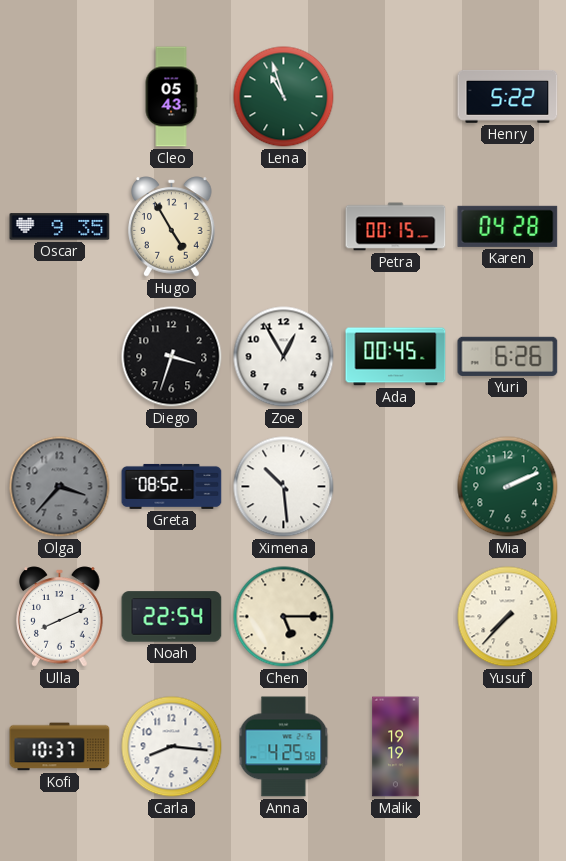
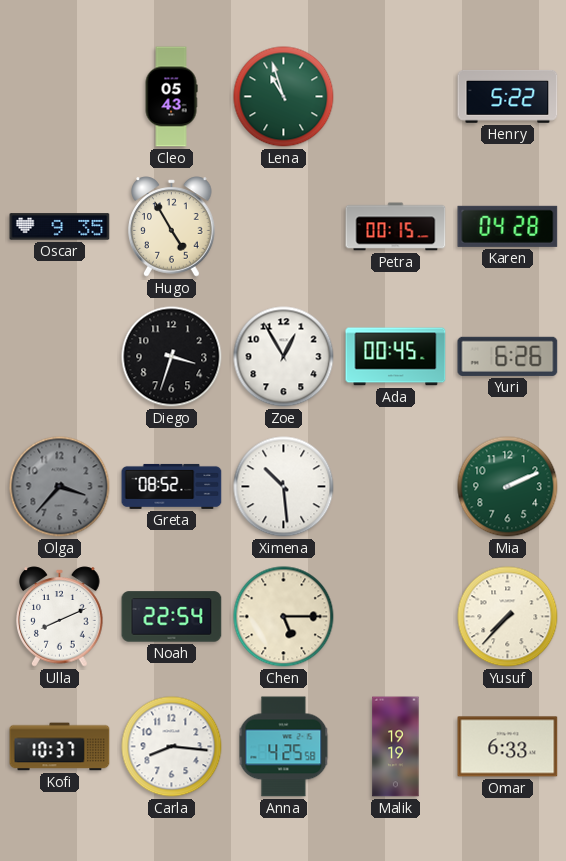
Omar: none -> 6:33
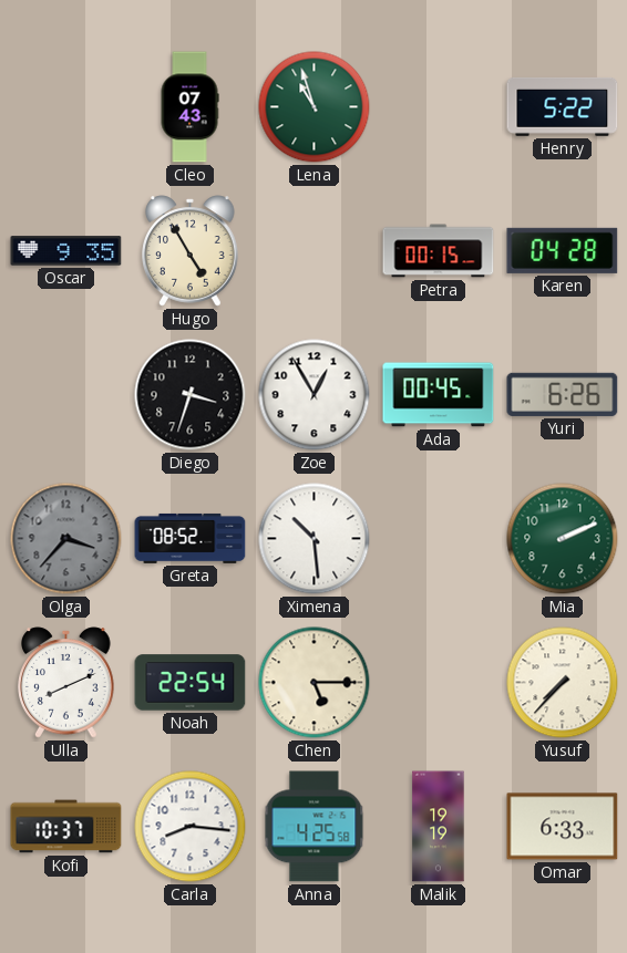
Cleo: 05:43 -> 07:43
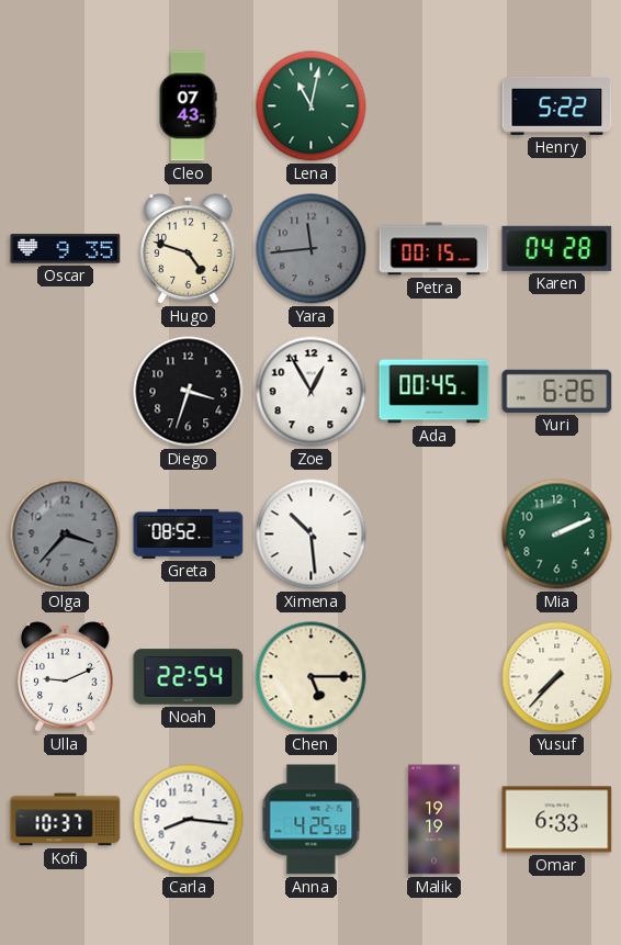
Lena: 10:57 -> 11:02
Hugo: 4:55 -> 4:48
Yara: none -> 11:44
Ulla: 8:11 -> 9:11
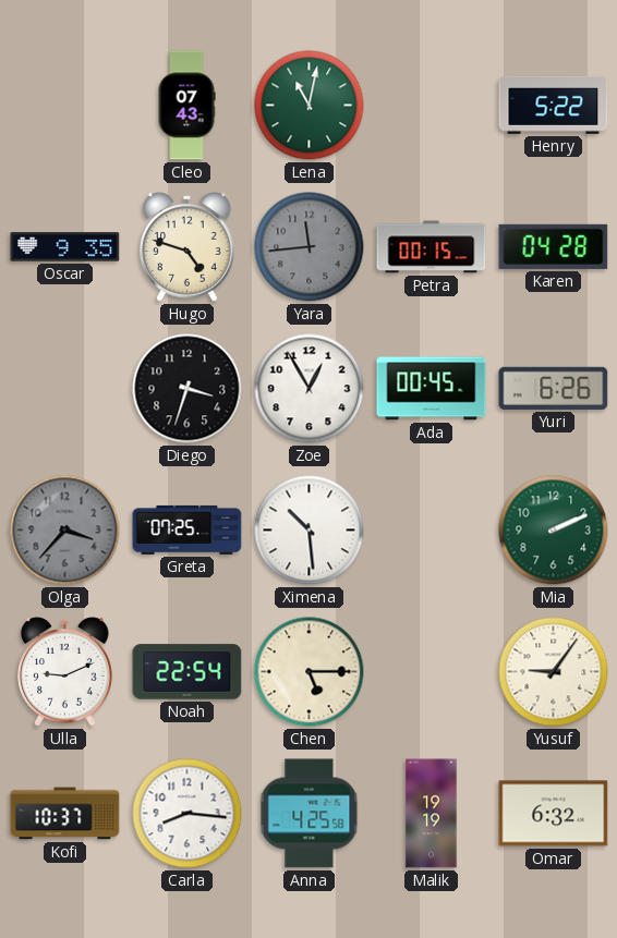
Greta: 08:52 -> 07:25
Yusuf: 7:37 -> 9:06
Omar: 6:33 -> 6:32
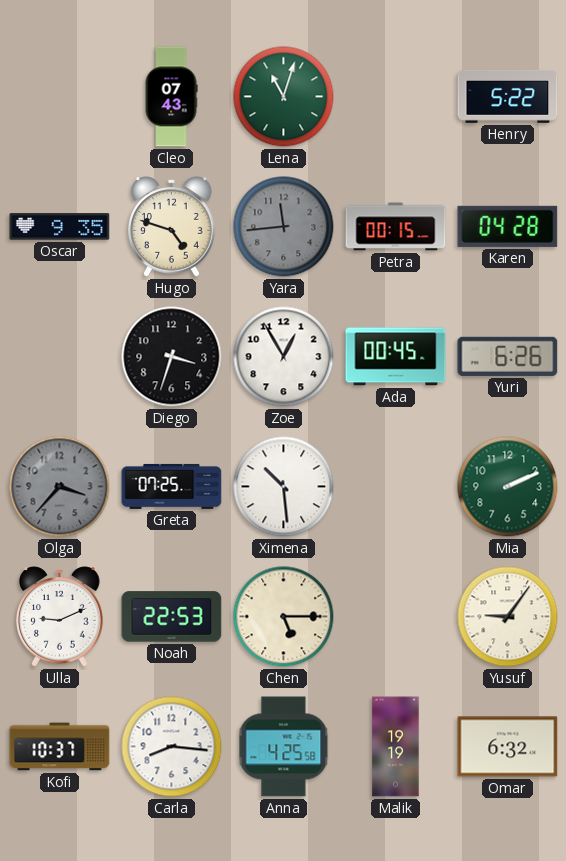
Lena: 11:02 -> 11:03
Noah: 22:54 -> 22:53
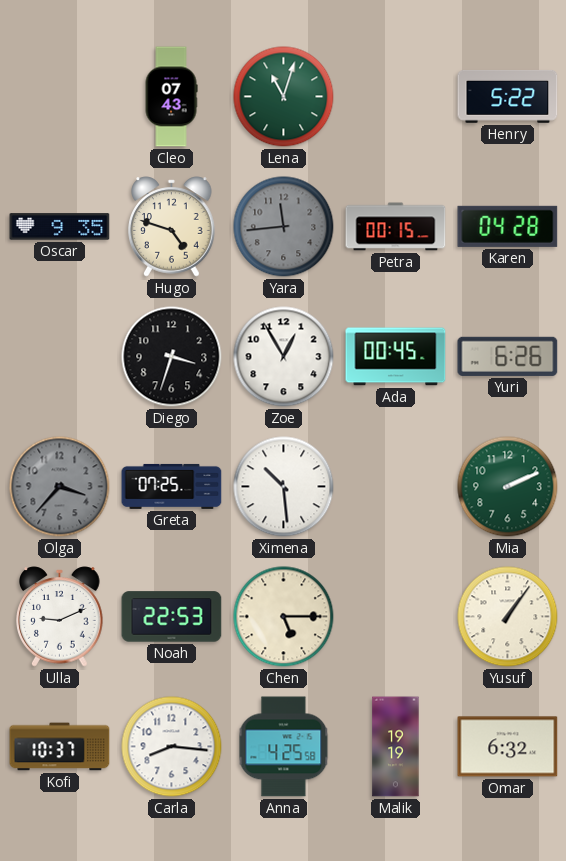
Yusuf: 9:06 -> 1:06
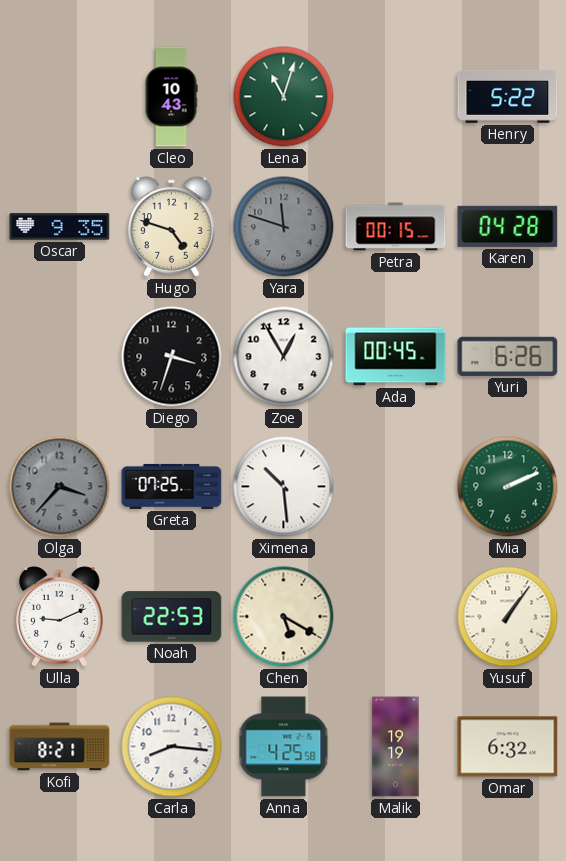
Cleo: 07:43 -> 10:43
Yara: 11:44 -> 11:48
Chen: 5:15 -> 5:20
Kofi: 10:37 -> 8:21
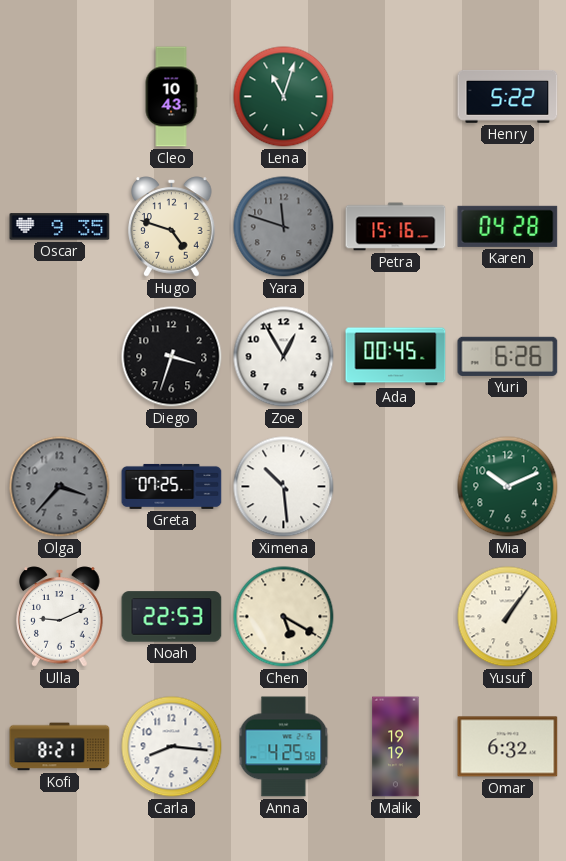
Petra: 00:15 -> 15:16
Mia: 2:11 -> 10:11
